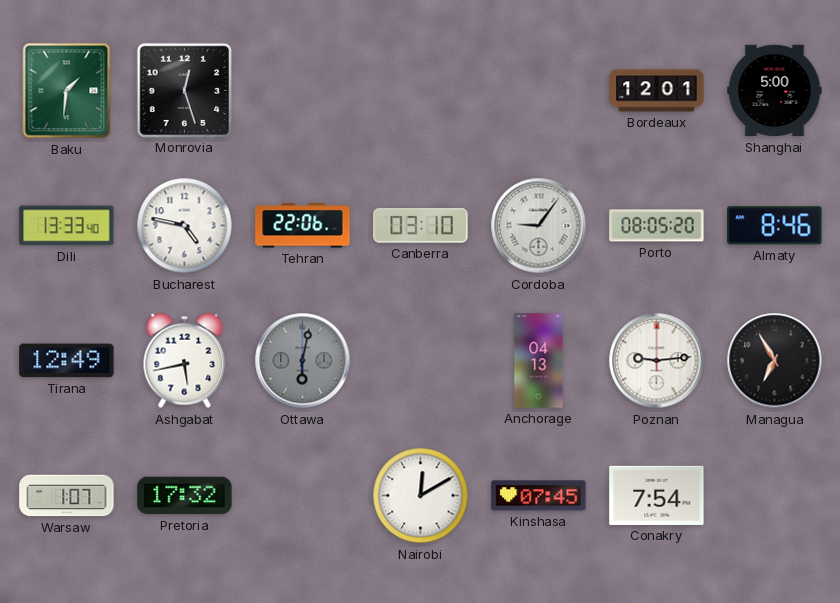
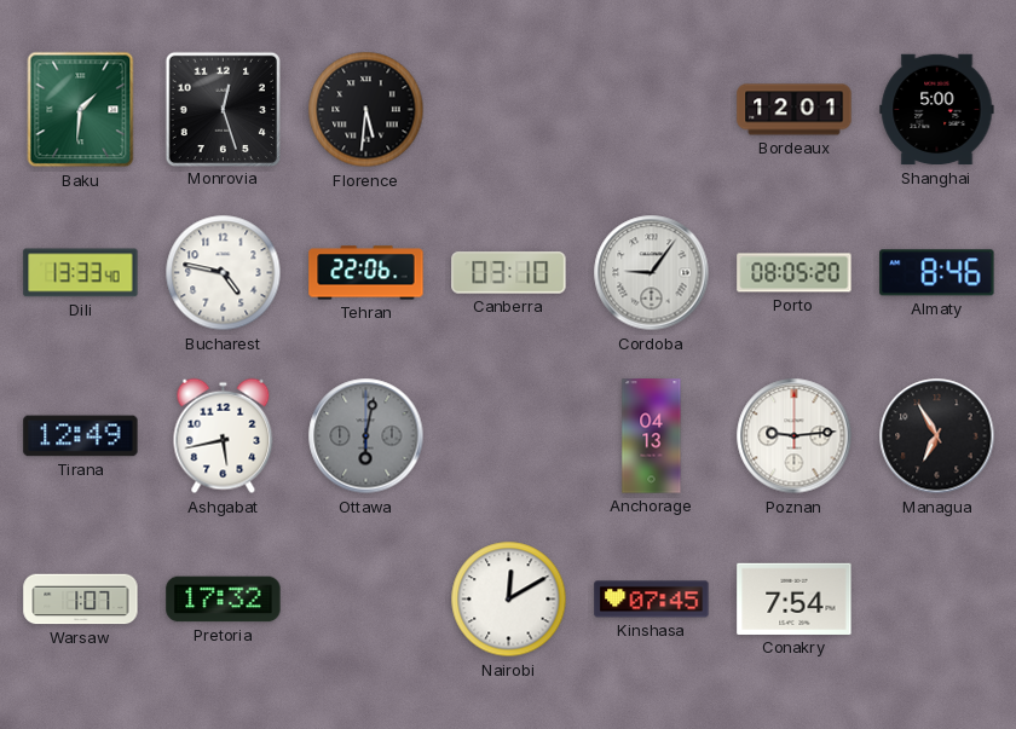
Florence: none -> 5:31
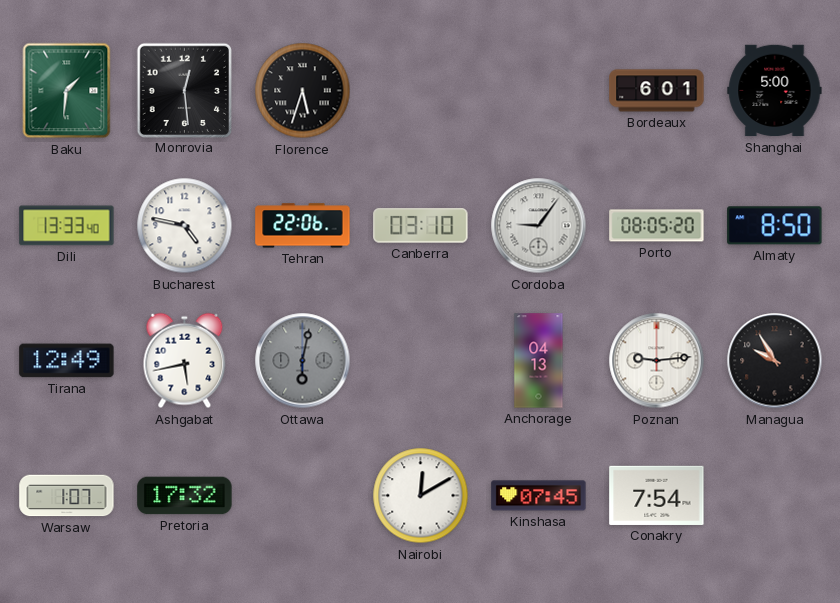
Monrovia: 12:27 -> 12:29
Florence: 5:31 -> 5:33
Bordeaux: 12:01 -> 6:01
Almaty: 8:46 -> 8:50
Managua: 6:55 -> 9:55
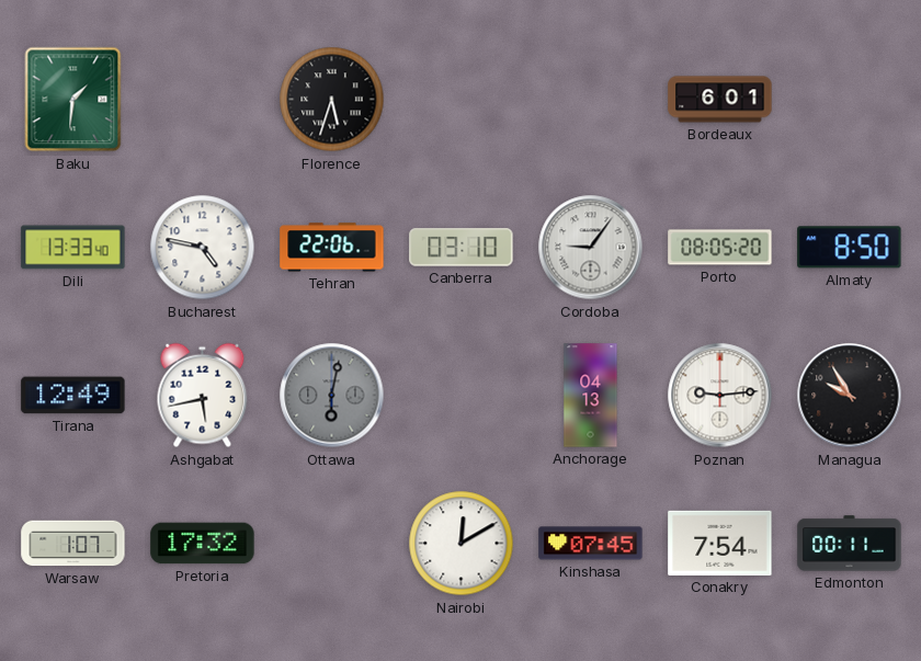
Monrovia: 12:29 -> none
Shanghai: 5:00 -> none
Edmonton: none -> 00:11
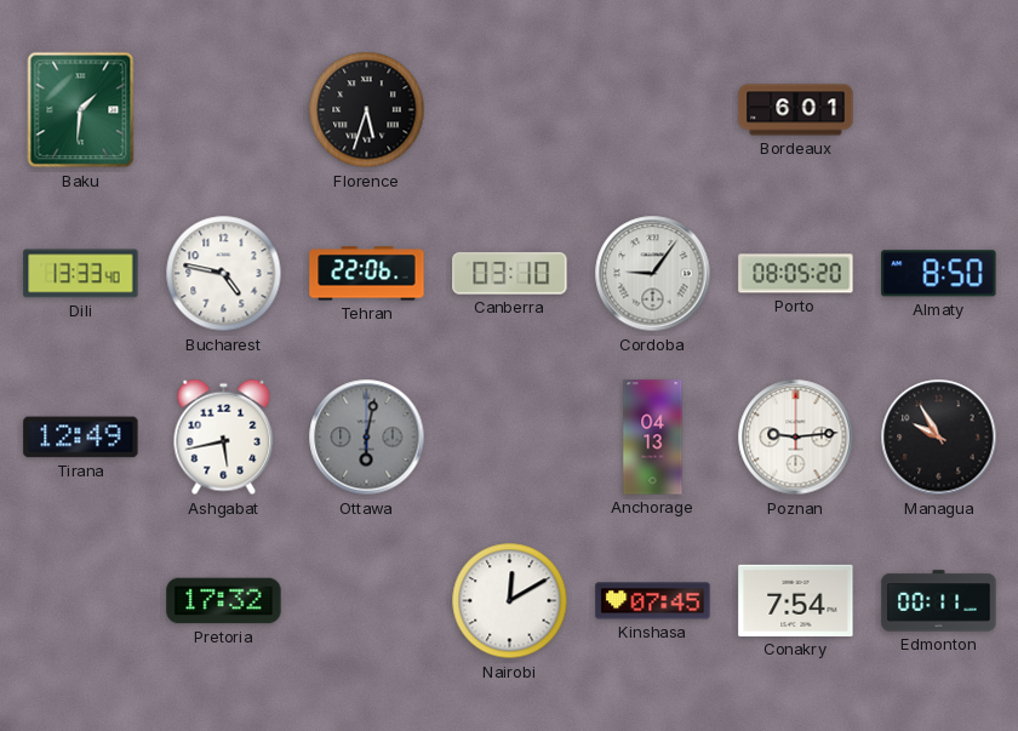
Warsaw: 1:07 -> none
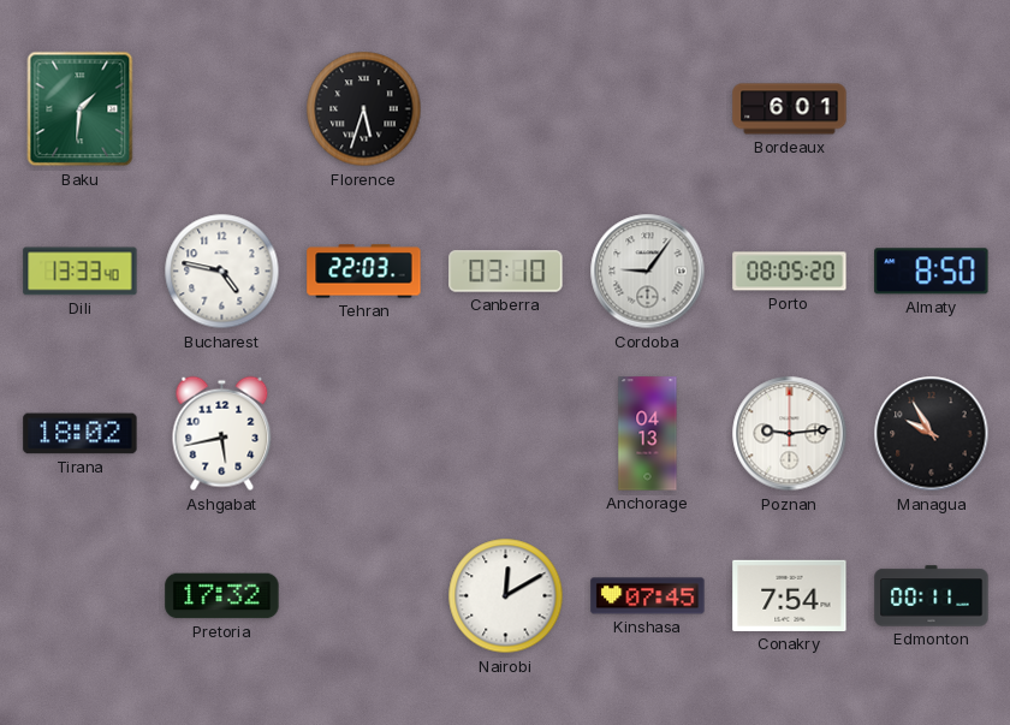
Tehran: 22:06 -> 22:03
Tirana: 12:49 -> 18:02
Ottawa: 6:02 -> none
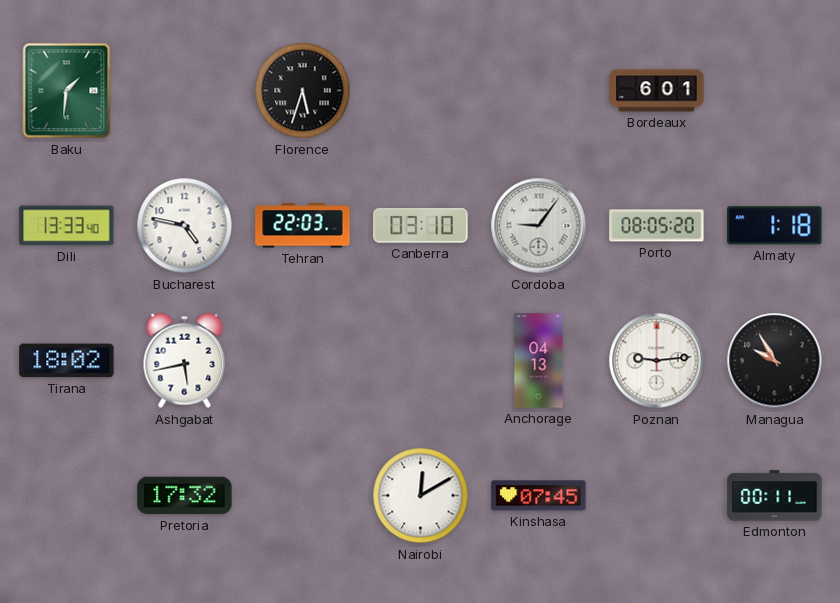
Almaty: 8:50 -> 1:18
Conakry: 7:54 -> none
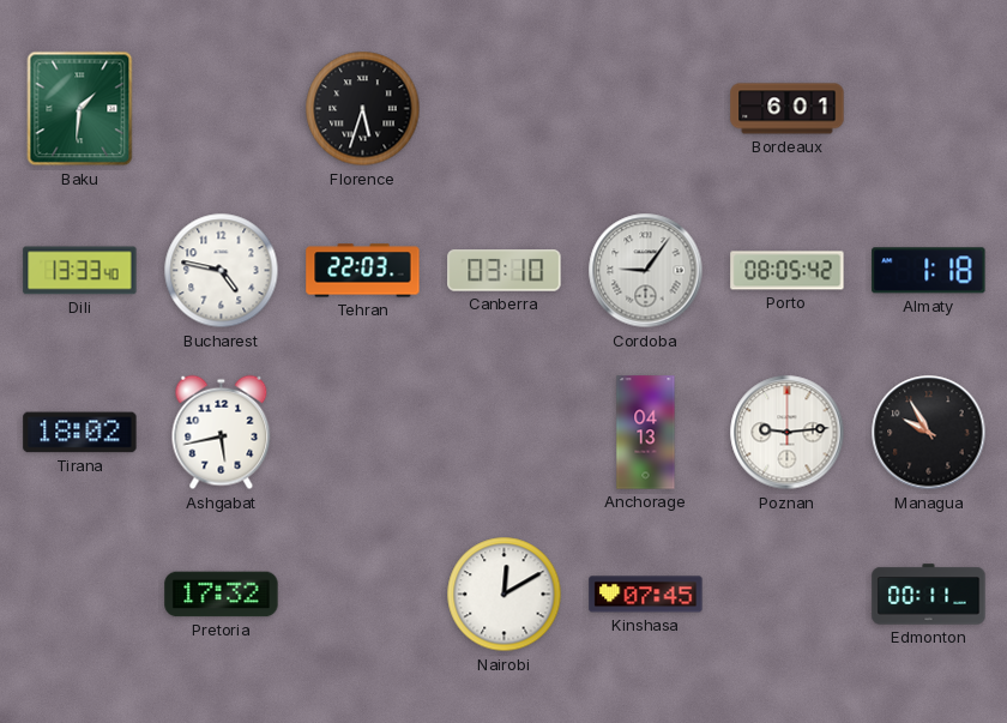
Porto: 08:05:20 -> 08:05:42
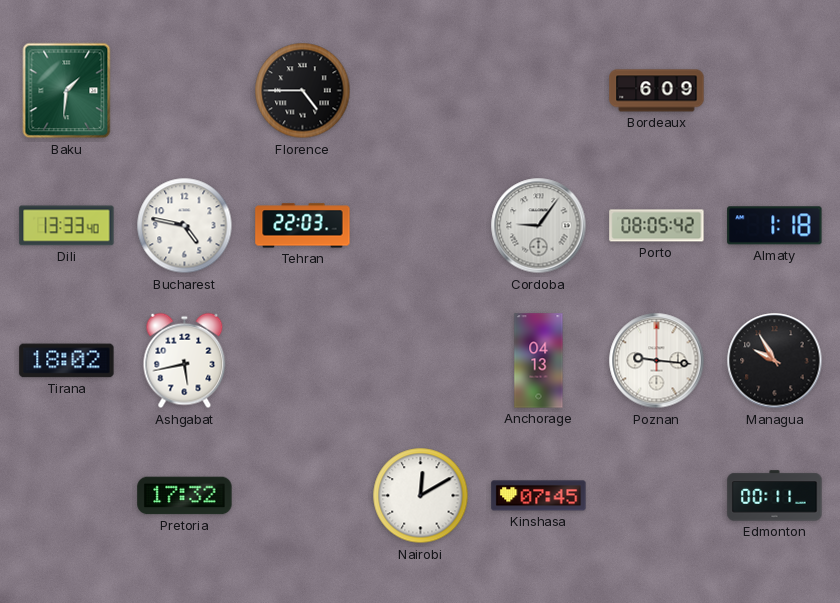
Florence: 5:33 -> 4:45
Bordeaux: 6:01 -> 6:09
Canberra: 03:10 -> none
Poznan: 9:14 -> 9:16
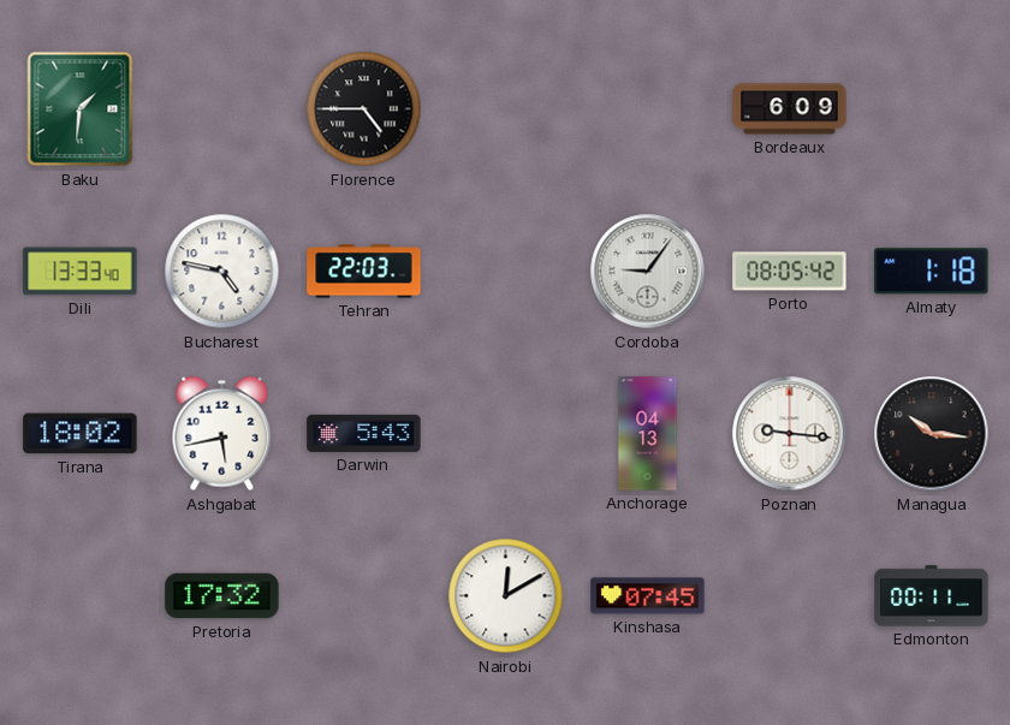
Darwin: none -> 5:43
Managua: 9:55 -> 10:16
